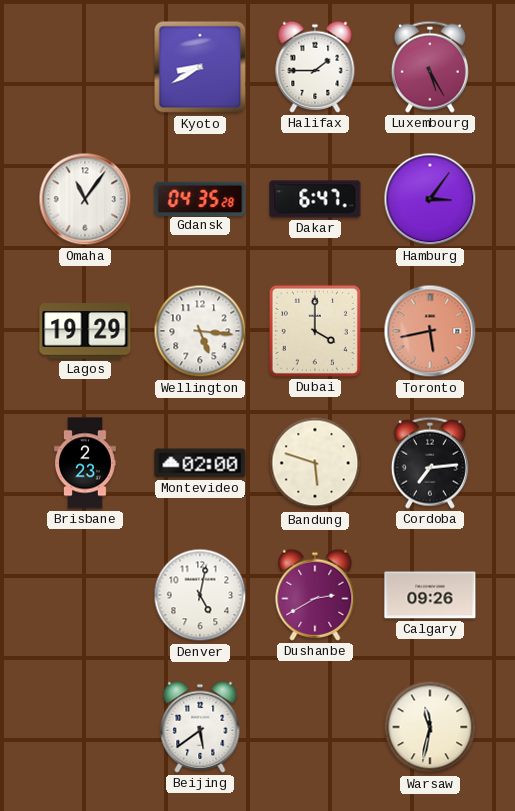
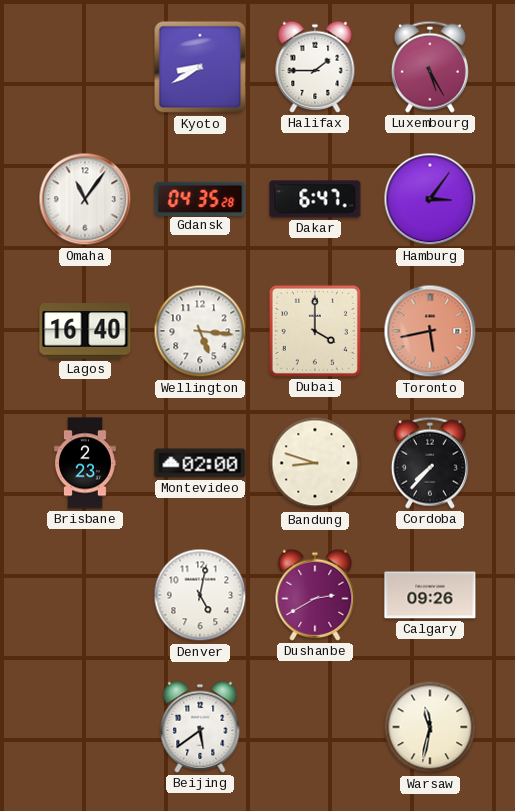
Lagos: 19:29 -> 16:40
Bandung: 5:48 -> 8:48
Cordoba: 7:14 -> 7:37
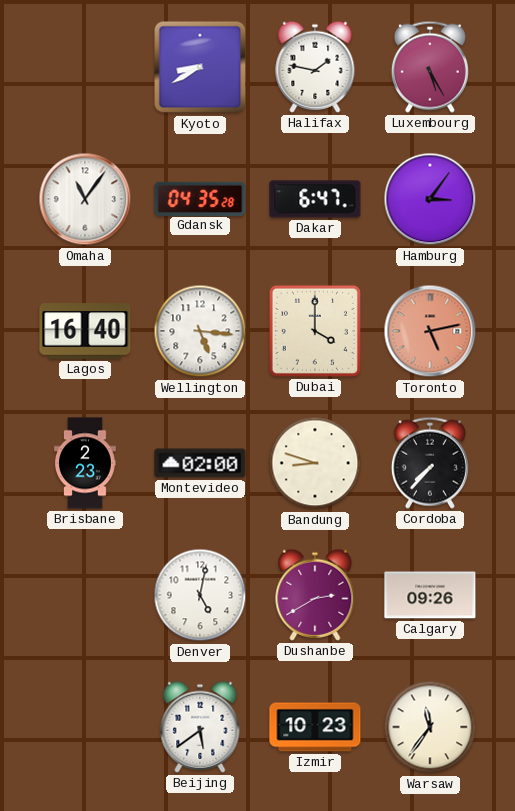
Halifax: 1:45 -> 1:47
Toronto: 5:43 -> 5:13
Izmir: none -> 10:23
Warsaw: 11:32 -> 11:36
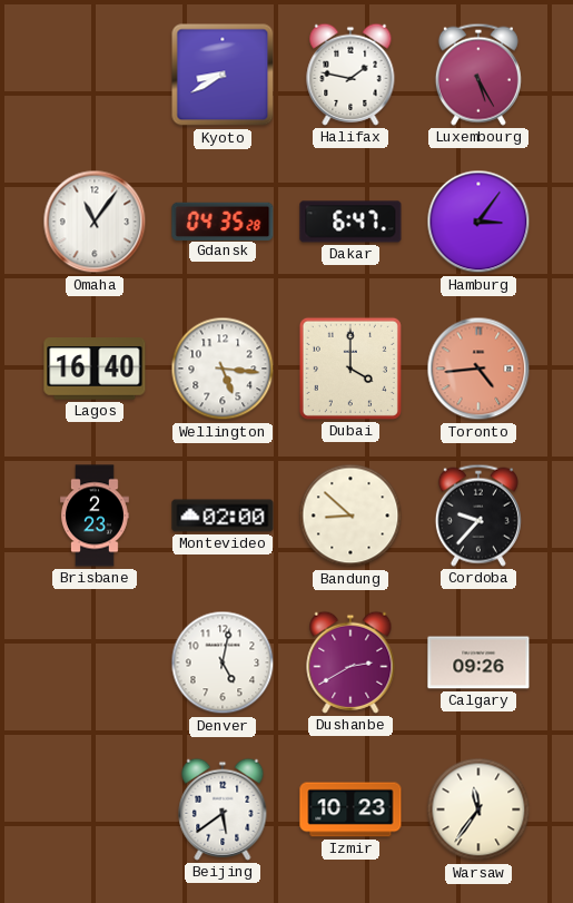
Toronto: 5:13 -> 4:44
Bandung: 8:48 -> 8:52
Cordoba: 7:37 -> 9:37
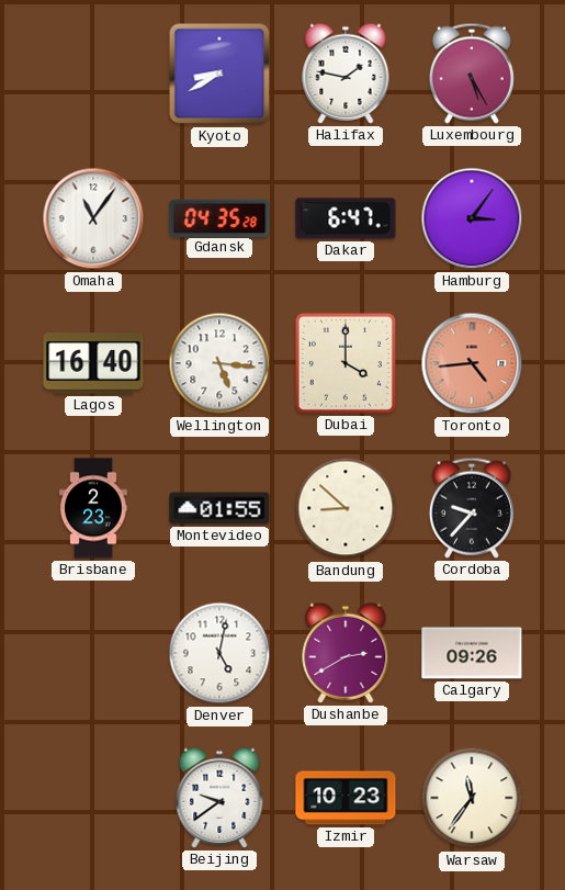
Montevideo: 02:00 -> 01:55
Beijing: 5:39 -> 9:39
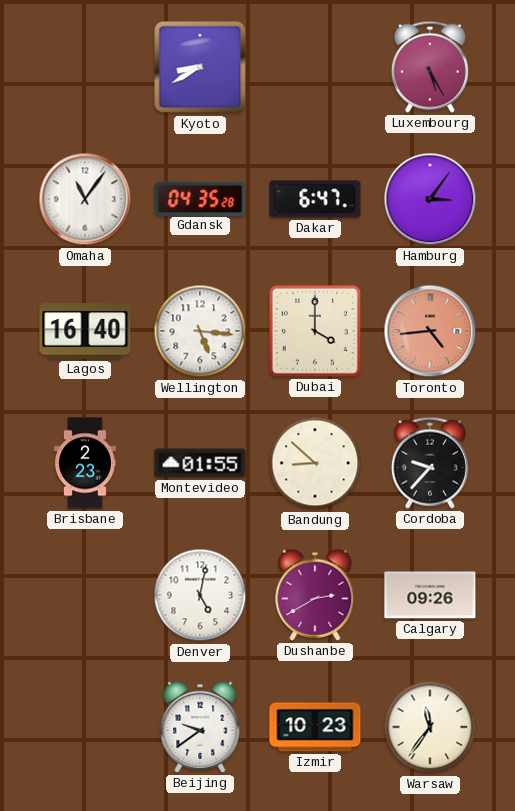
Halifax: 1:47 -> none
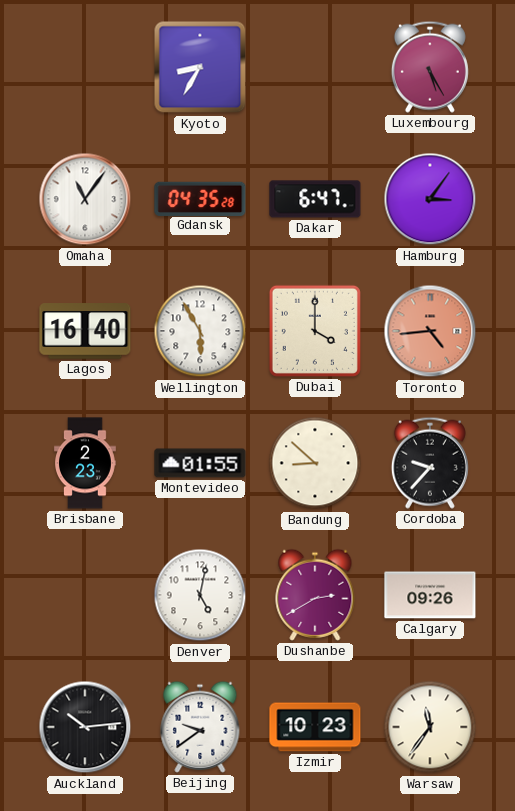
Kyoto: 8:40 -> 8:35
Wellington: 5:16 -> 5:55
Auckland: none -> 10:14
